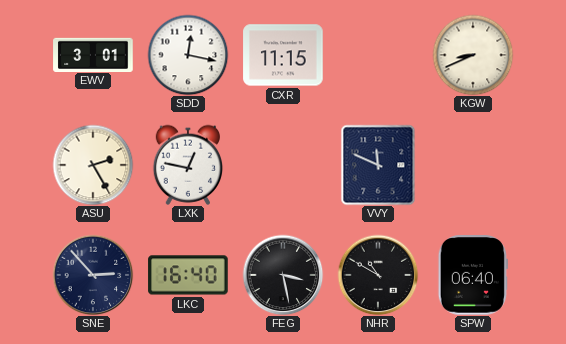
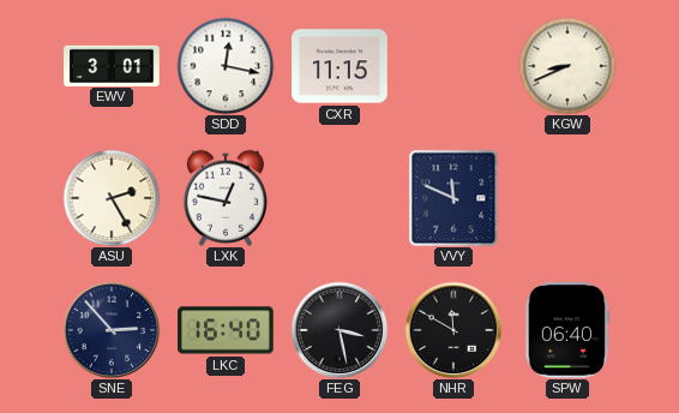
NHR: 10:50 -> 11:50
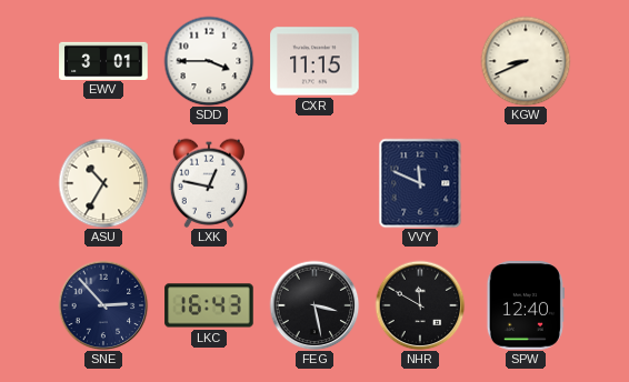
SDD: 12:17 -> 3:45
ASU: 2:25 -> 10:35
LKC: 16:40 -> 16:43
SPW: 06:40 -> 12:40
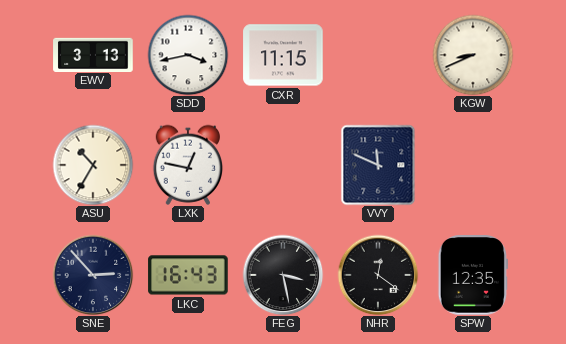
EWV: 3:01 -> 3:13
SDD: 3:45 -> 3:43
NHR: 11:50 -> 12:21
SPW: 12:40 -> 12:35
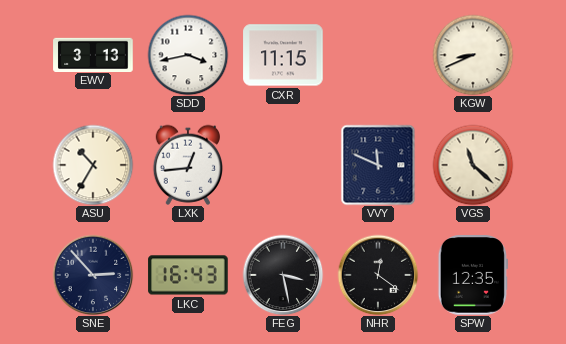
LXK: 12:47 -> 12:44
VGS: none -> 11:22
